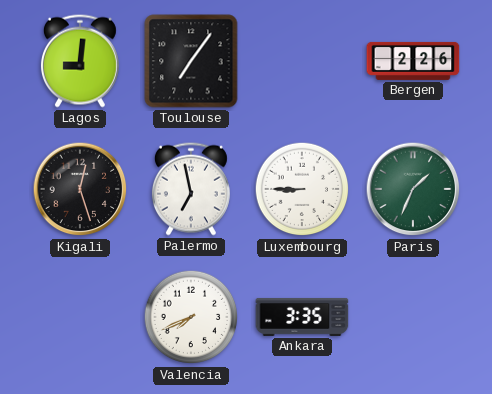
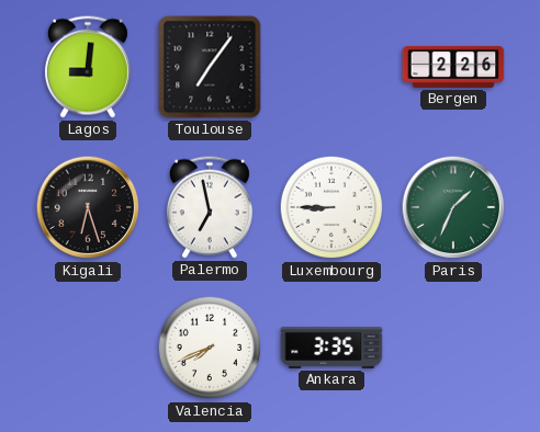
Kigali: 12:27 -> 6:27
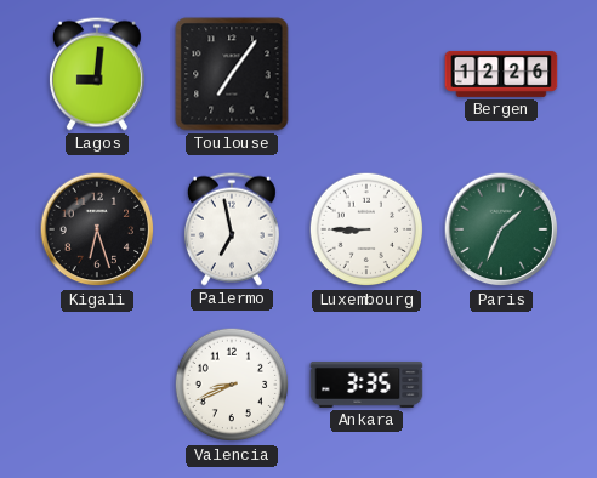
Bergen: 2:26 -> 12:26
Valencia: 7:41 -> 8:41
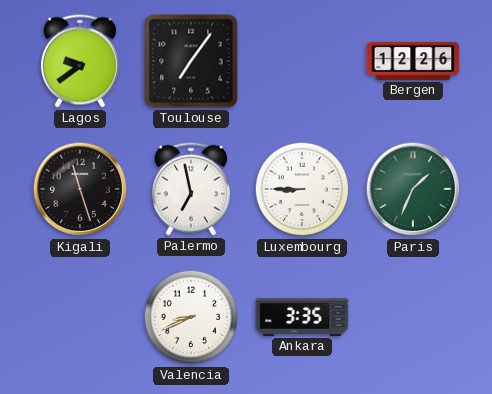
Lagos: 9:01 -> 9:39
Kigali: 6:27 -> 11:27
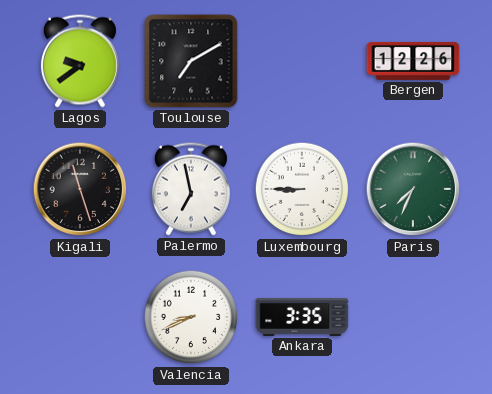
Toulouse: 7:06 -> 7:10
Paris: 1:34 -> 7:34
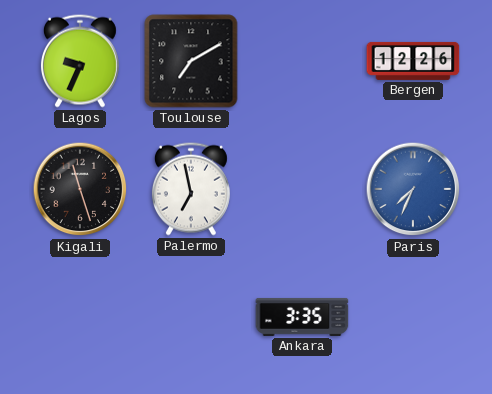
Lagos: 9:39 -> 9:34
Luxembourg: 8:45 -> none
Paris dial: green -> blue
Valencia: 8:41 -> none
